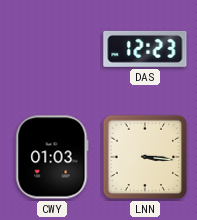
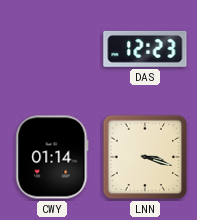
CWY: 01:03 -> 01:14
LNN: 3:16 -> 3:18
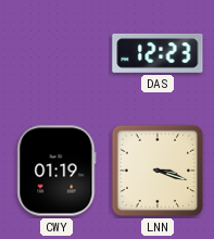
CWY: 01:14 -> 01:19
